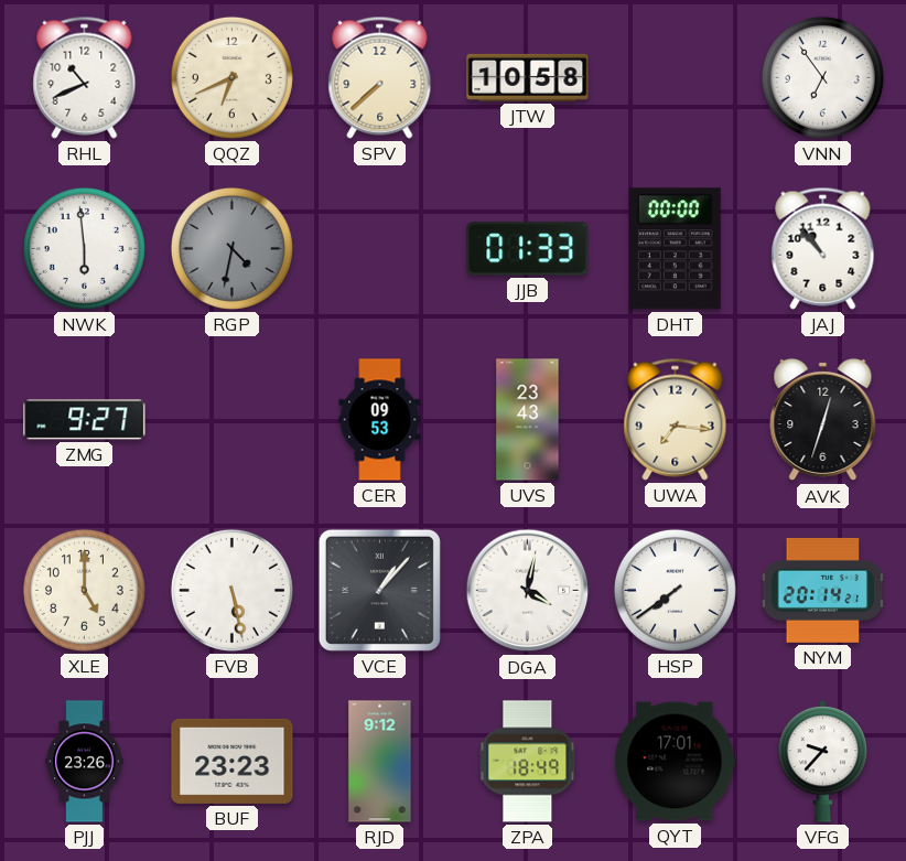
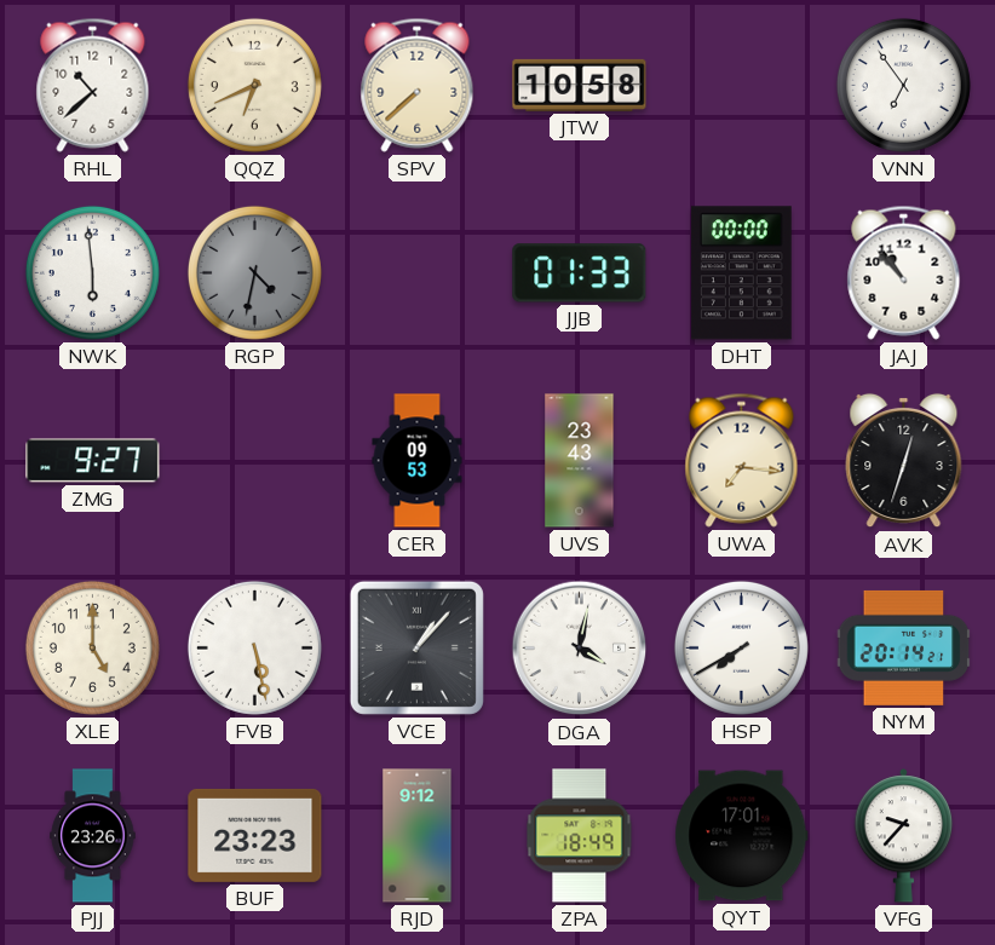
RHL: 10:41 -> 10:38
HSP: 7:39 -> 7:40
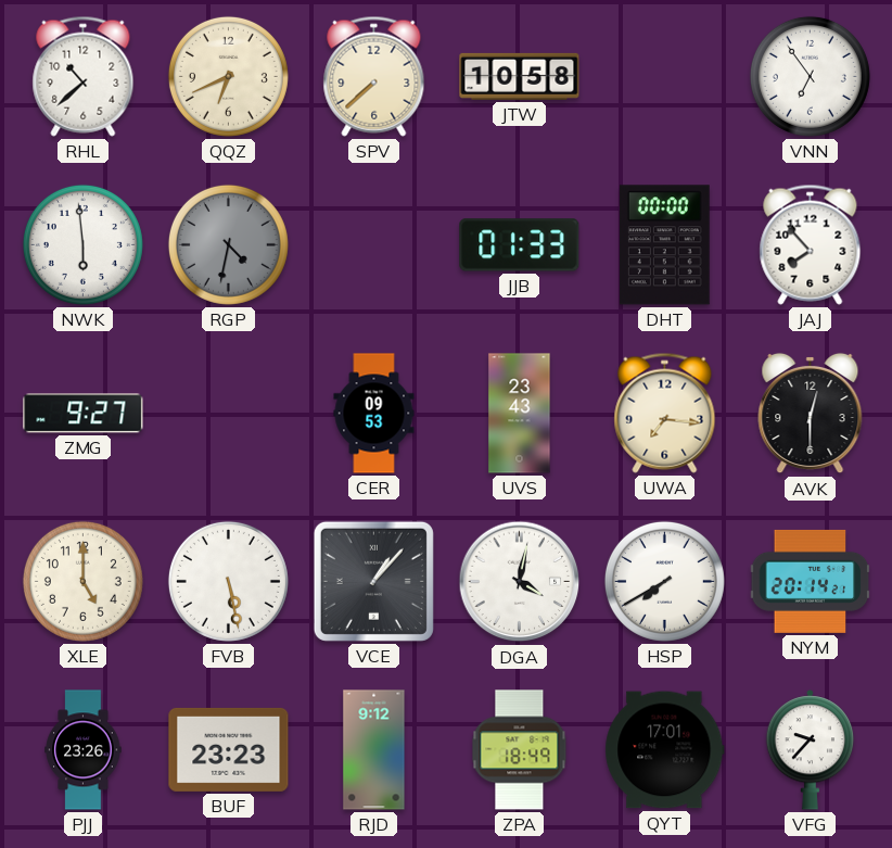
JAJ: 10:53 -> 7:53
AVK: 12:33 -> 12:30
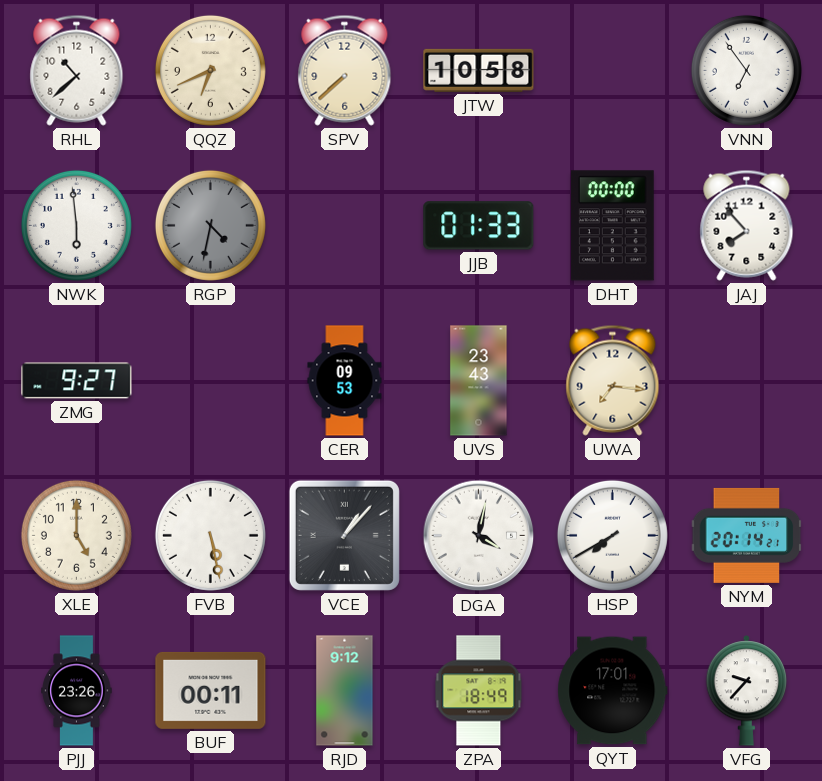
AVK: 12:30 -> none
BUF: 23:23 -> 00:11
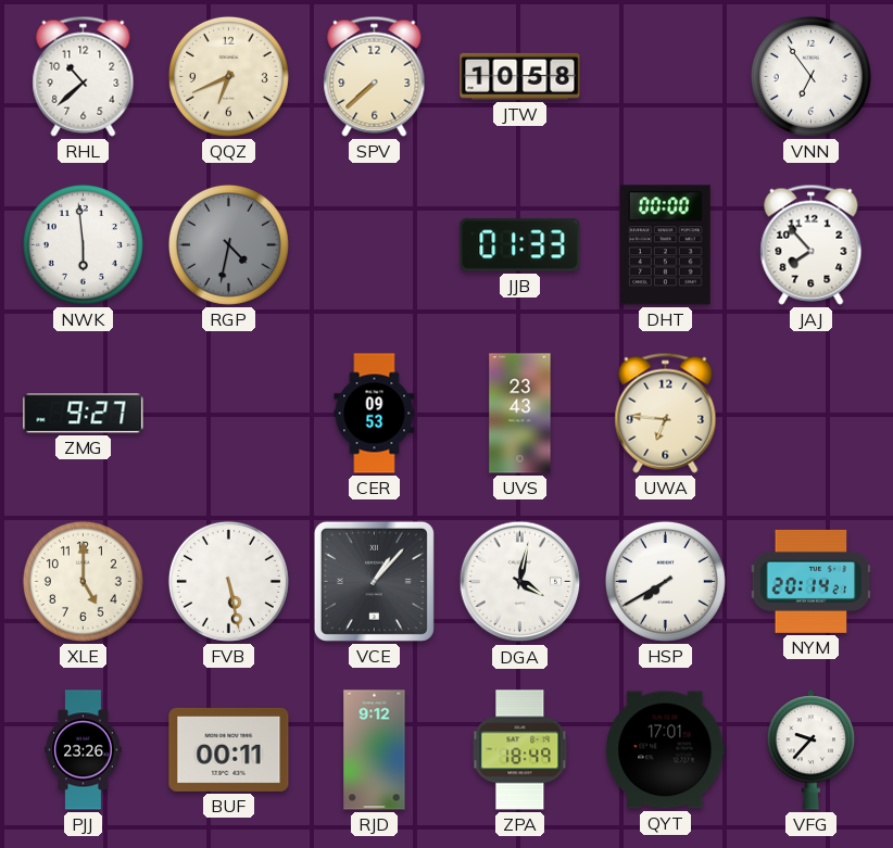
UWA: 7:16 -> 6:46
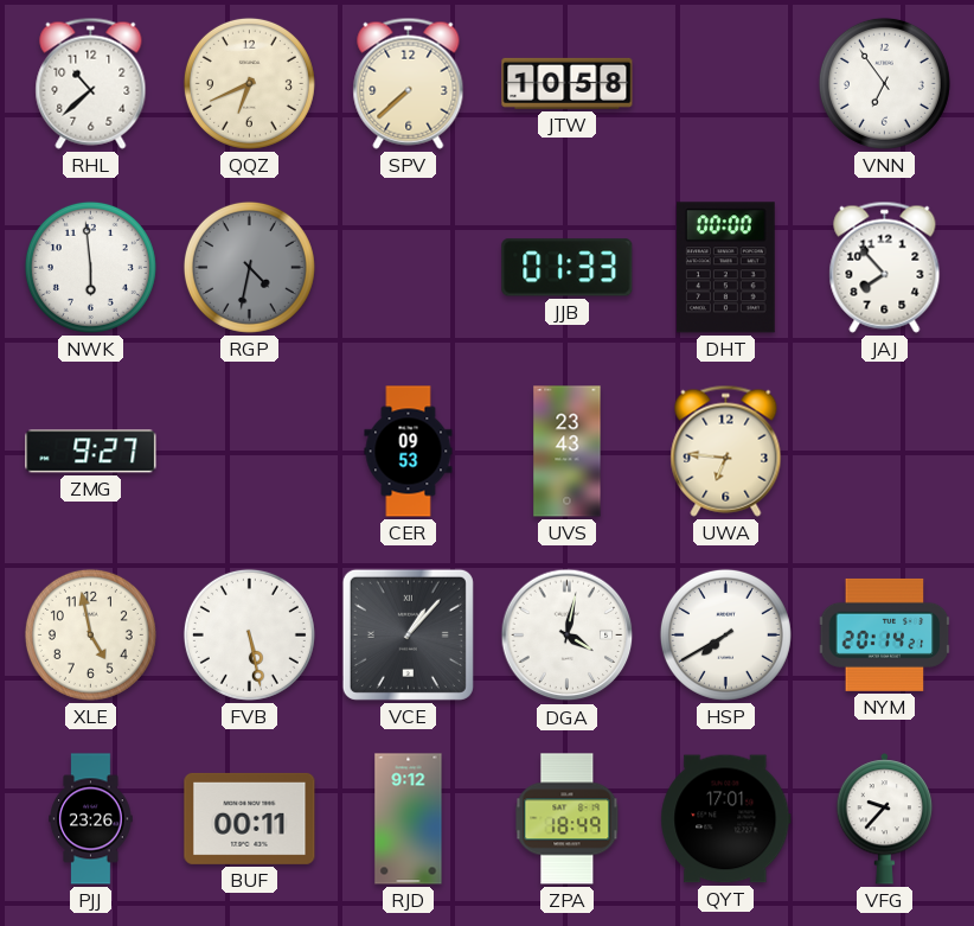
XLE: 5:00 -> 4:58
